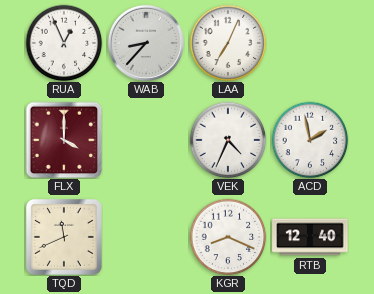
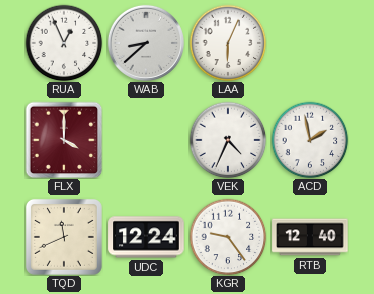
WAB: 8:37 -> 8:38
LAA: 7:04 -> 6:04
UDC: none -> 12:24
KGR: 8:19 -> 9:24
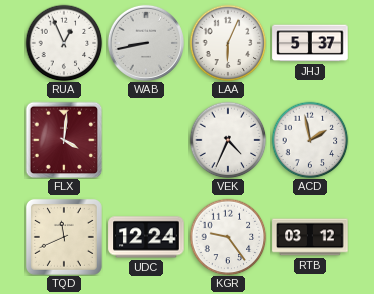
WAB: 8:38 -> 8:43
JHJ: none -> 5:37
FLX: 4:00 -> 4:01
RTB: 12:40 -> 03:12
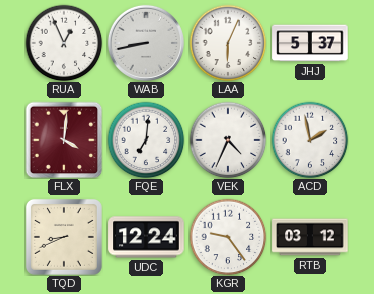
FQE: none -> 7:01
TQD: 11:41 -> 8:41
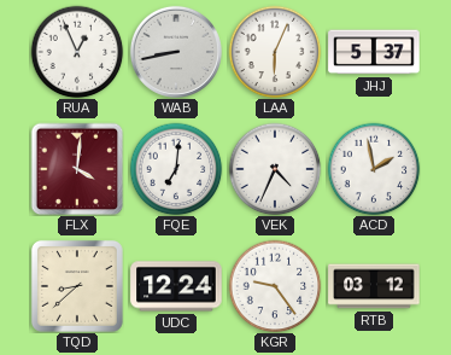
TQD: 8:41 -> 8:38
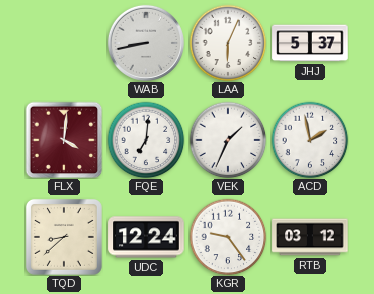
RUA: 12:56 -> none
VEK: 4:34 -> 1:34
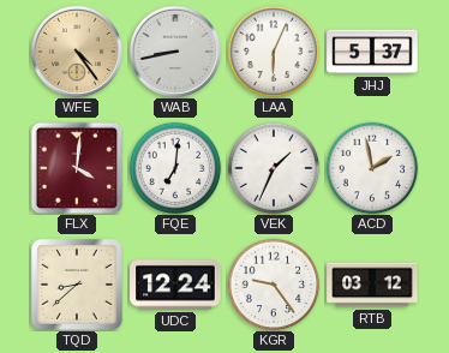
WFE: none -> 4:24
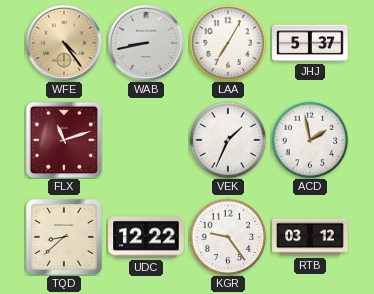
LAA: 6:04 -> 7:05
FLX: 4:01 -> 11:12
FQE: 7:01 -> none
UDC: 12:24 -> 12:22
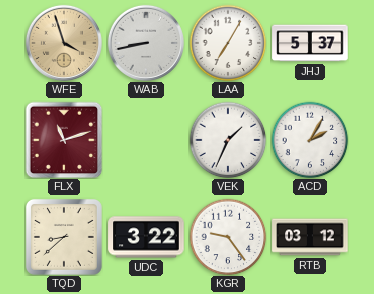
WFE: 4:24 -> 3:57
ACD: 1:58 -> 2:05
UDC: 12:22 -> 3:22
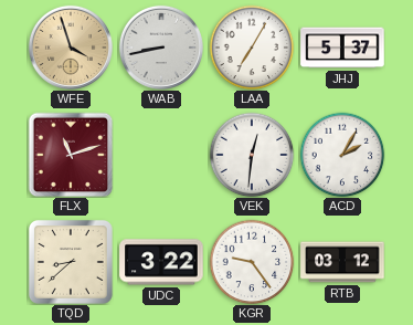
VEK: 1:34 -> 12:31
